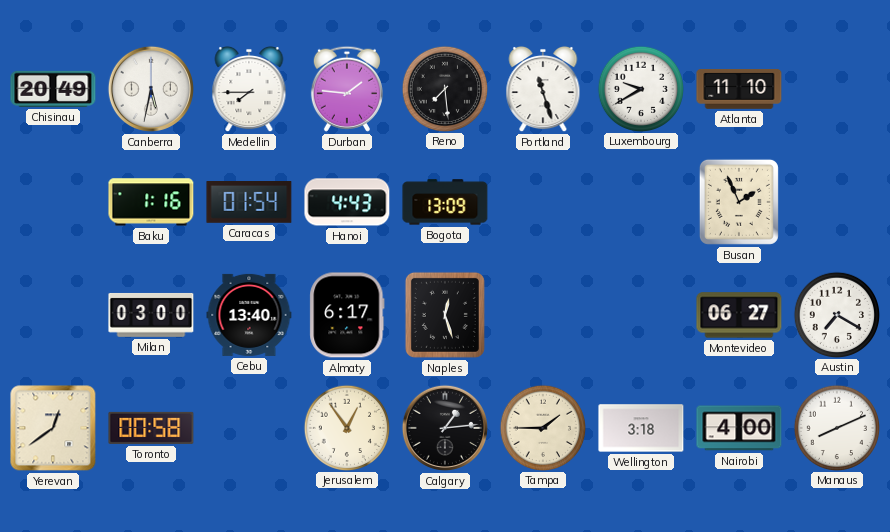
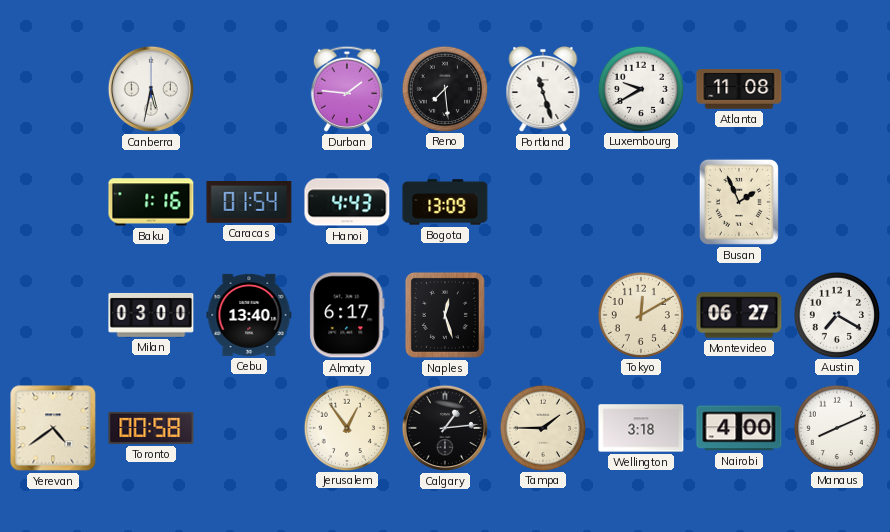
Chisinau: 20:49 -> none
Medellin: 7:45 -> none
Atlanta: 11:10 -> 11:08
Tokyo: none -> 12:10
Yerevan: 12:39 -> 4:39
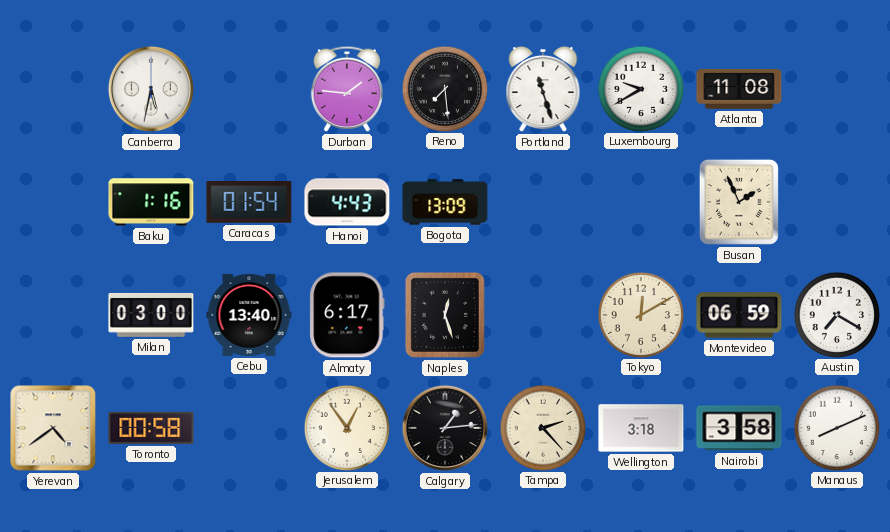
Montevideo: 06:27 -> 06:59
Tampa: 1:45 -> 2:23
Nairobi: 4:00 -> 3:58
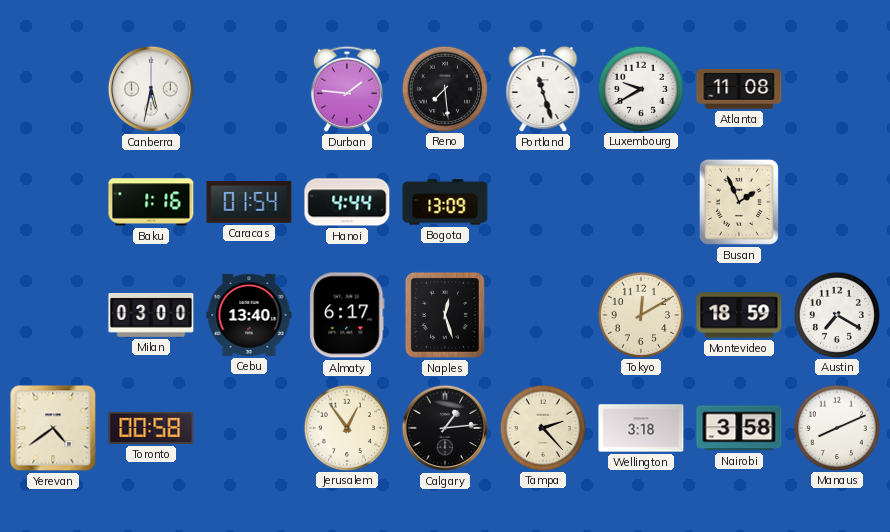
Hanoi: 4:43 -> 4:44
Montevideo: 06:59 -> 18:59
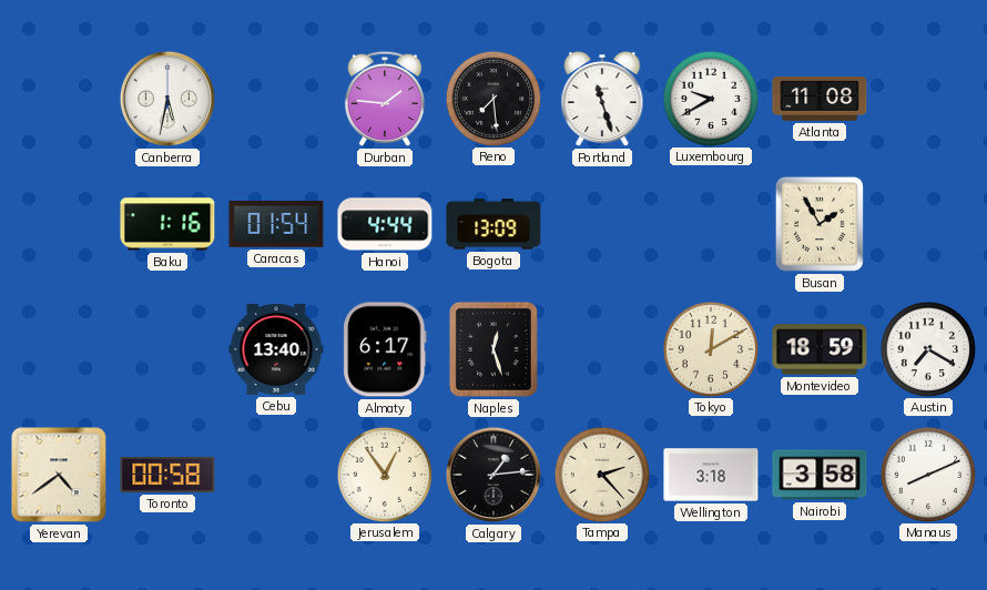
Busan: 1:56 -> 1:55
Milan: 03:00 -> none
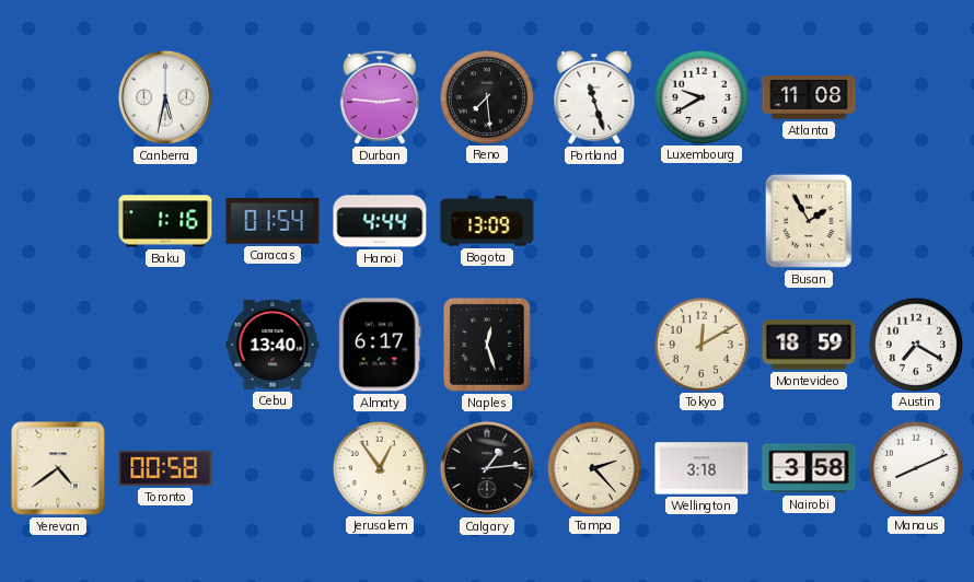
Durban: 1:46 -> 2:46
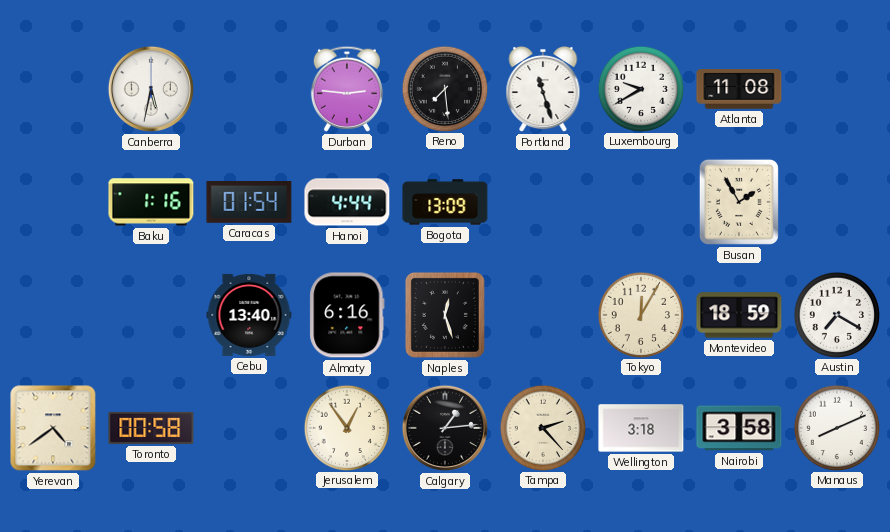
Almaty: 6:17 -> 6:16
Tokyo: 12:10 -> 12:05
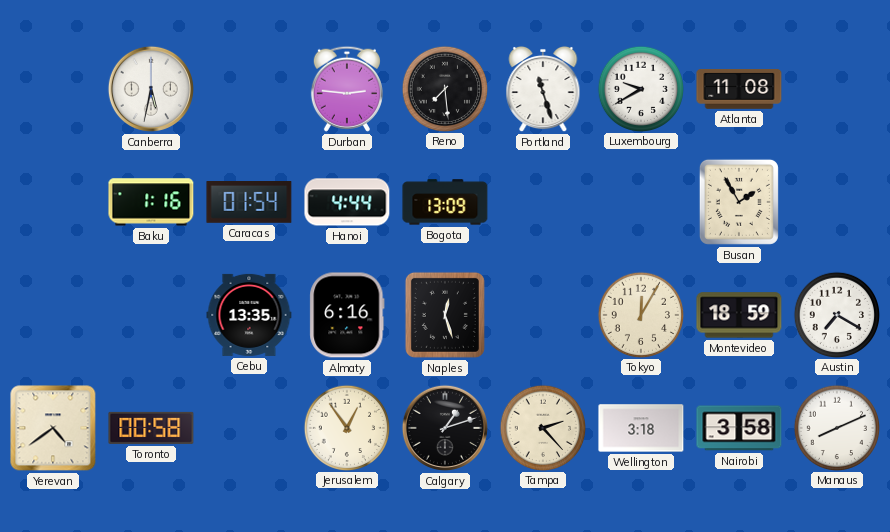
Cebu: 13:40 -> 13:35
Calgary: 1:14 -> 1:12
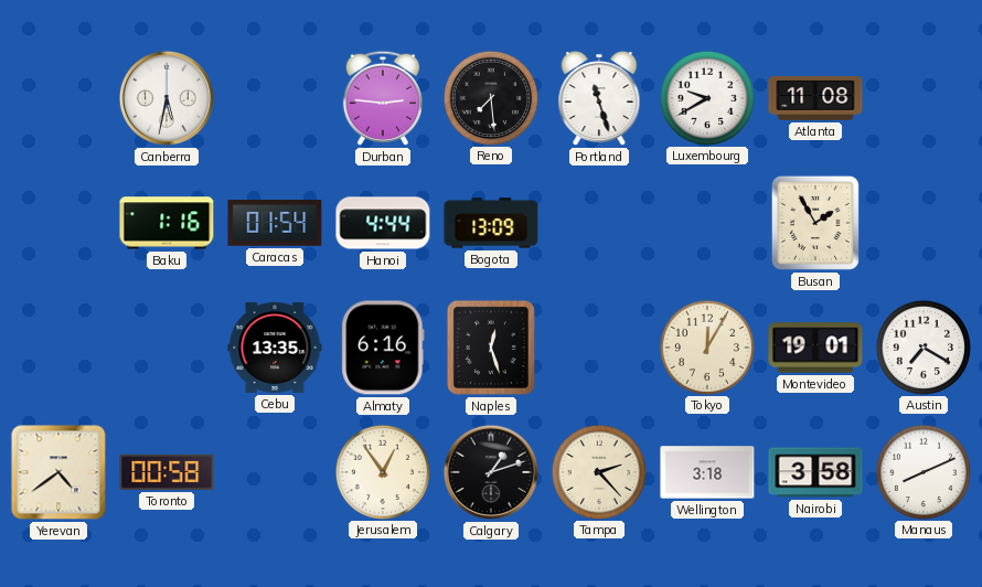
Montevideo: 18:59 -> 19:01
